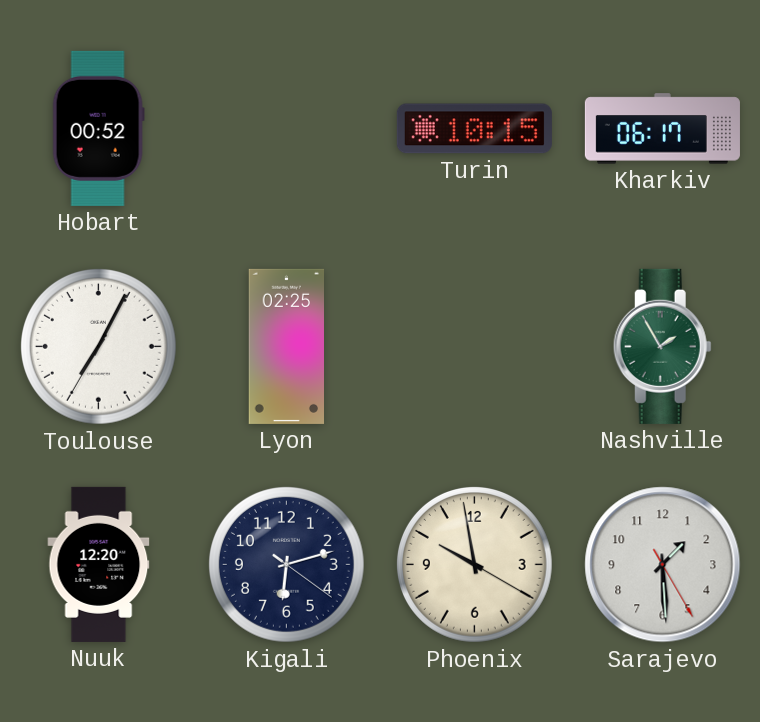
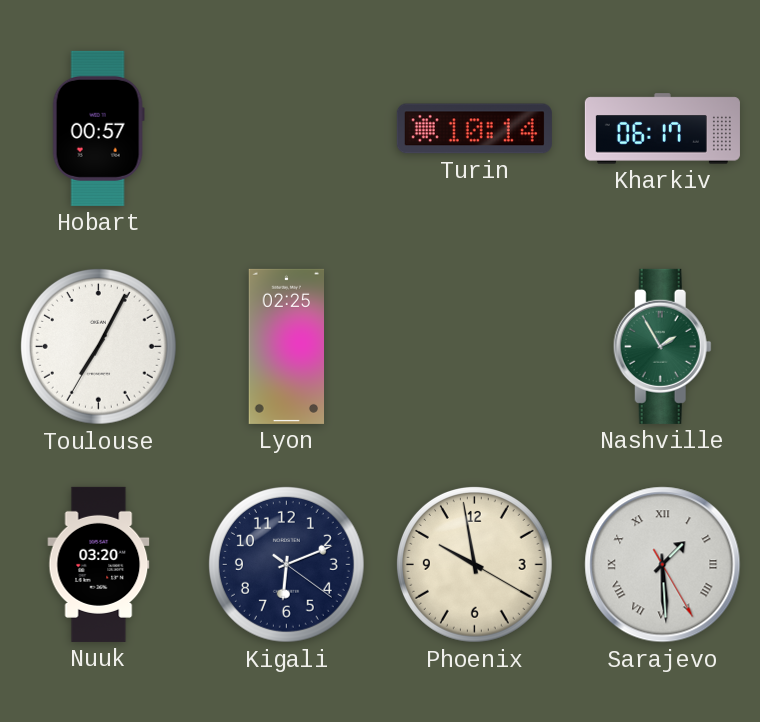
Hobart: 00:52 -> 00:57
Turin: 10:15 -> 10:14
Nuuk: 12:20 -> 03:20
Kigali: 6:12 -> 6:11
Sarajevo numerals: Arabic -> Roman
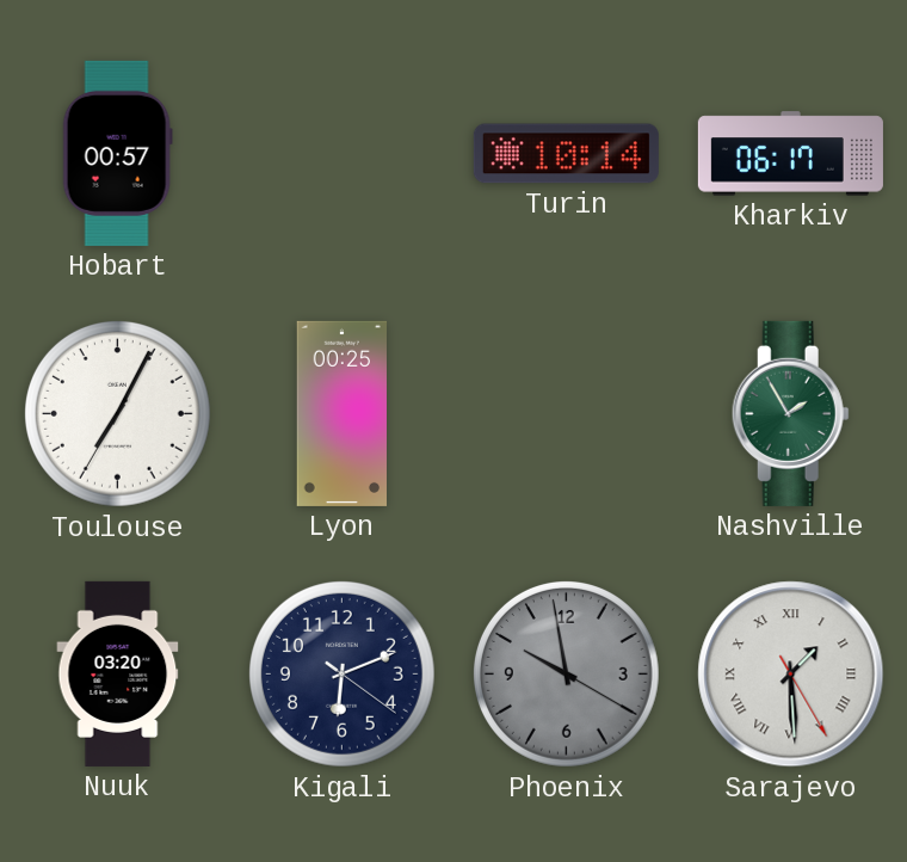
Lyon: 02:25 -> 00:25
Phoenix dial: cream -> grey
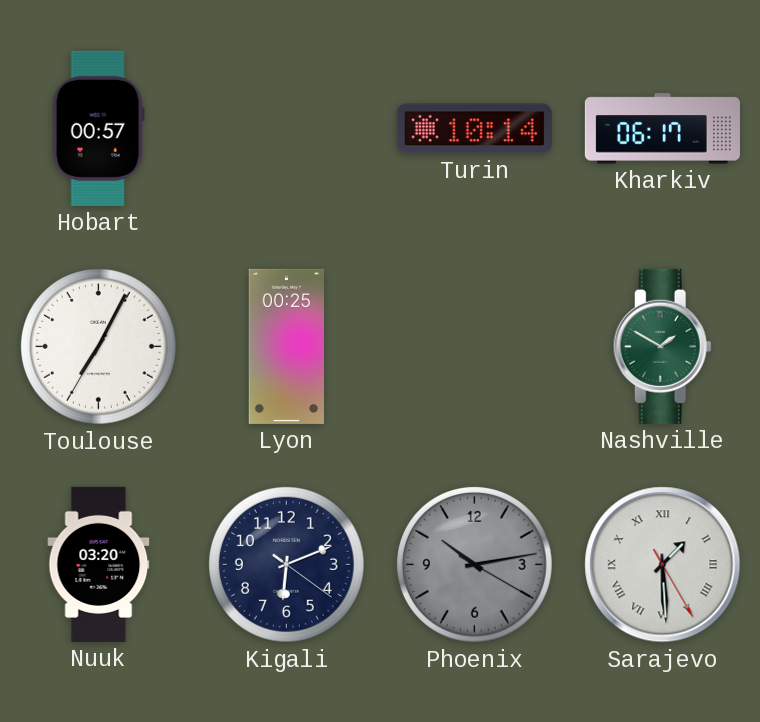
Nashville: 1:55 -> 1:50
Phoenix: 9:58 -> 10:13
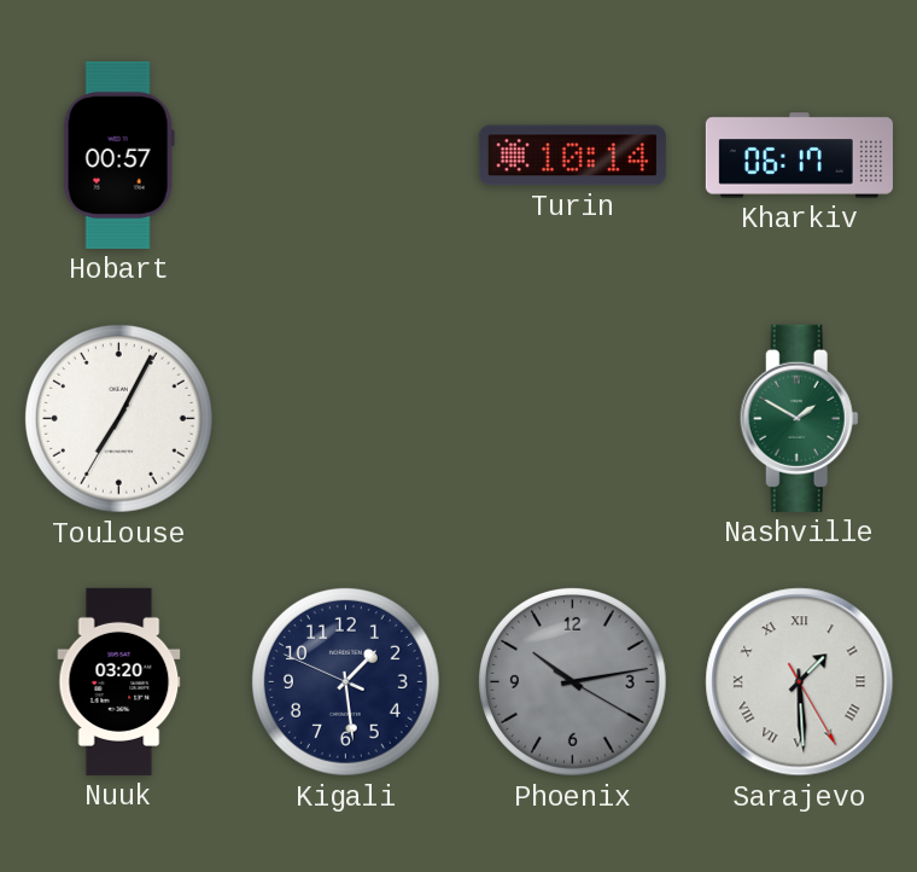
Lyon: 00:25 -> none
Kigali: 6:11 -> 1:28
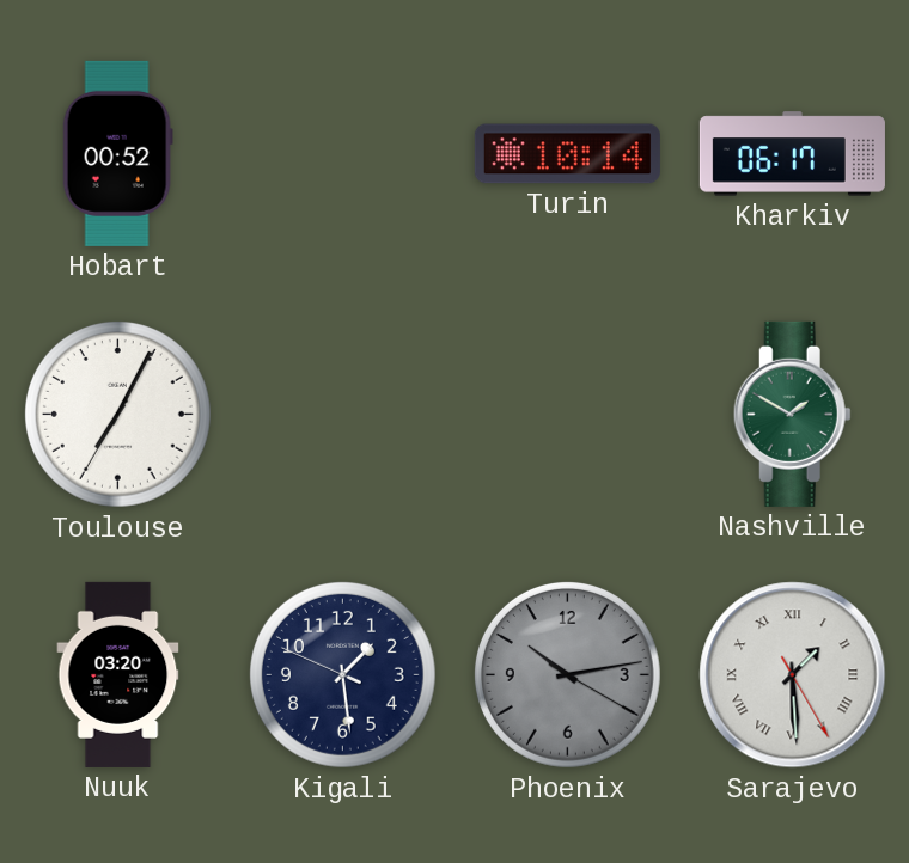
Hobart: 00:57 -> 00:52
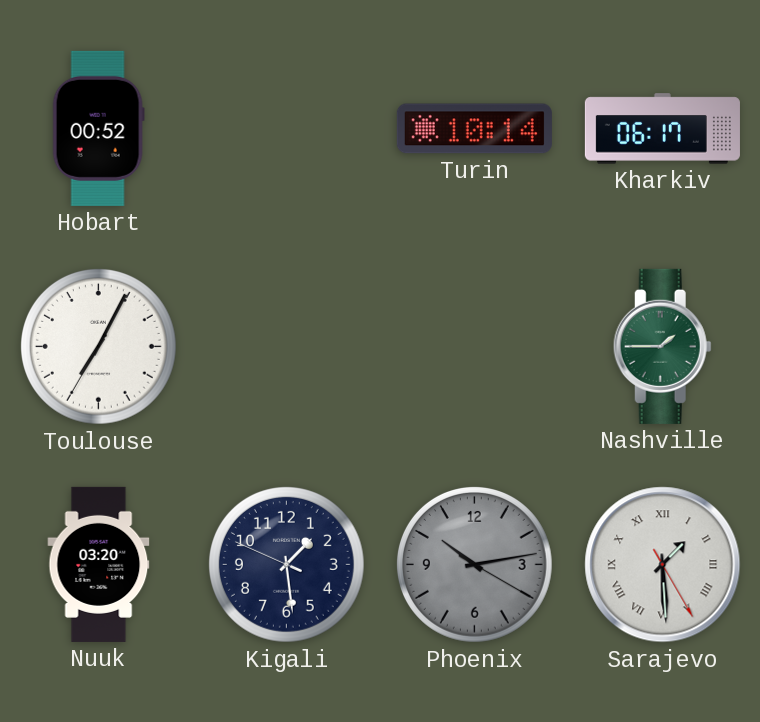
Nashville: 1:50 -> 1:45
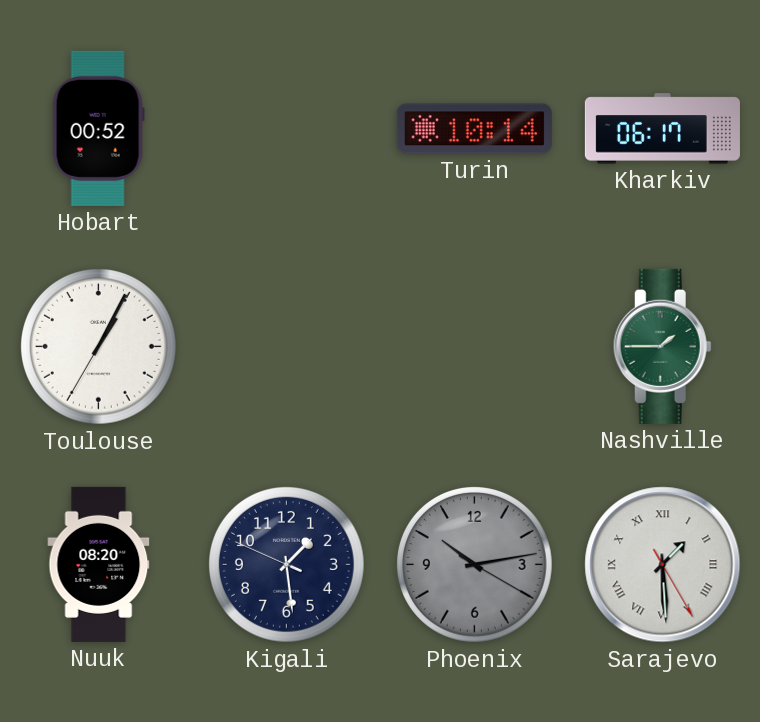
Toulouse: 7:04 -> 1:04
Nuuk: 03:20 -> 08:20
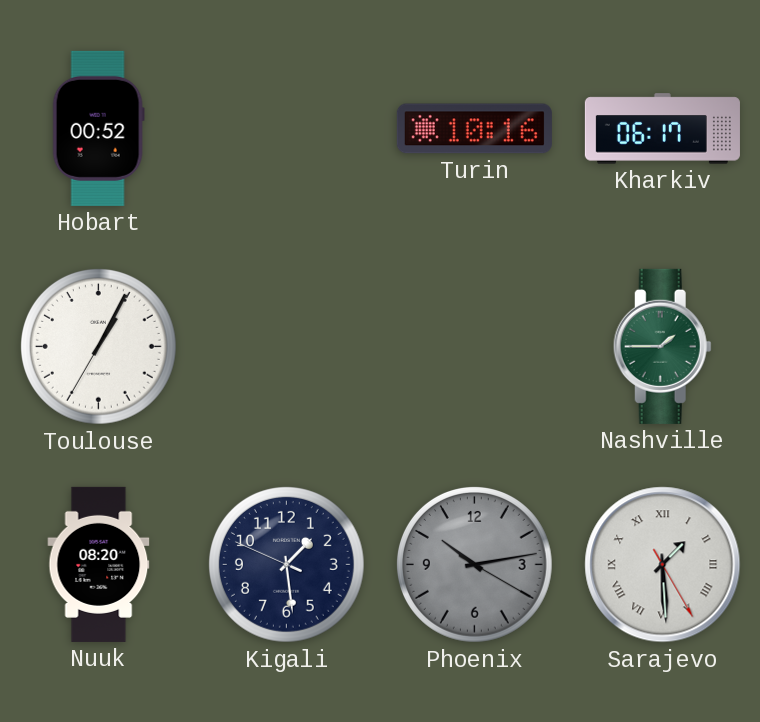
Turin: 10:14 -> 10:16
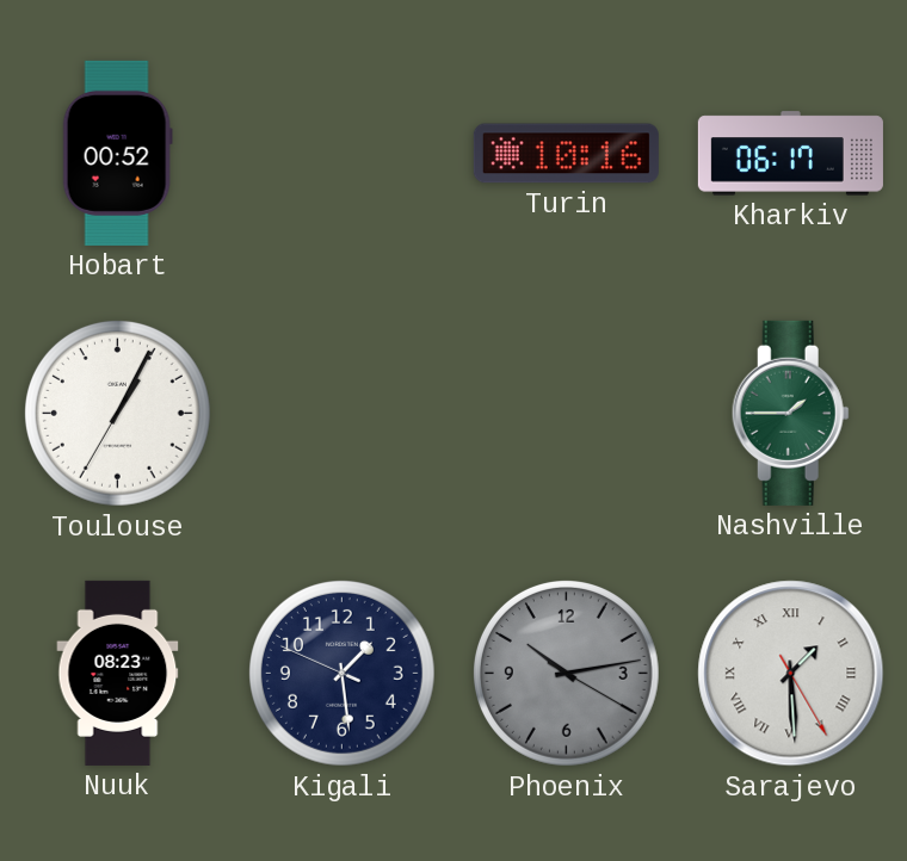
Nuuk: 08:20 -> 08:23
